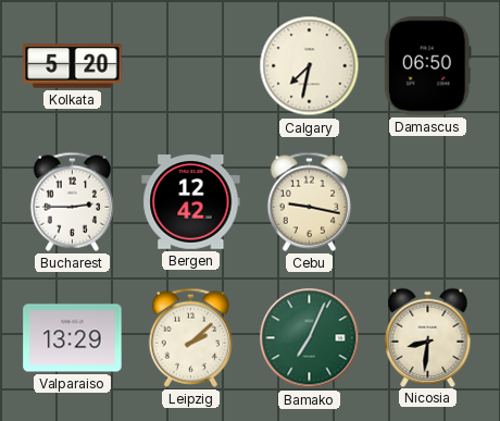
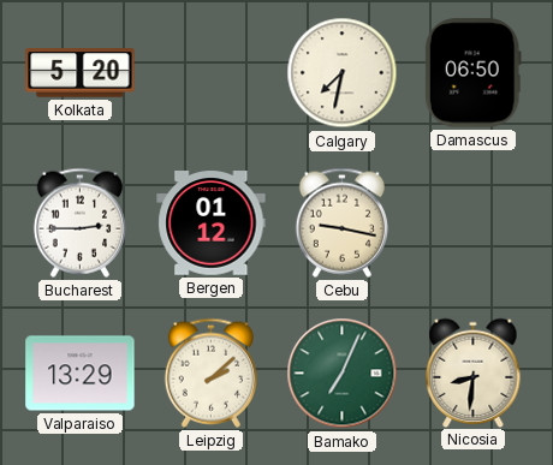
Bergen: 12:42 -> 01:12
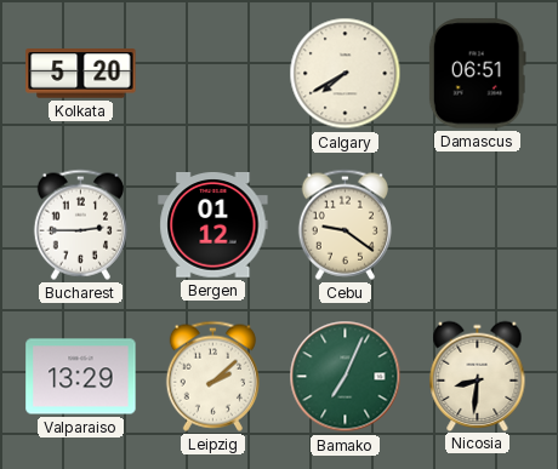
Calgary: 7:32 -> 7:40
Damascus: 06:50 -> 06:51
Cebu: 9:17 -> 9:21
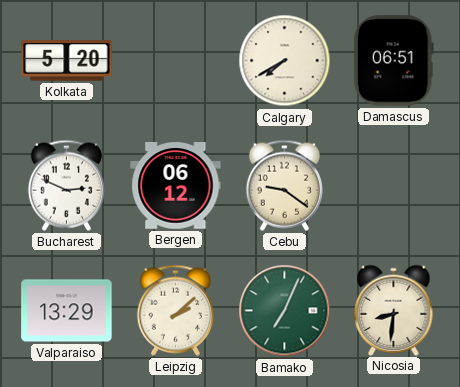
Bucharest: 2:45 -> 2:49
Bergen: 01:12 -> 06:12
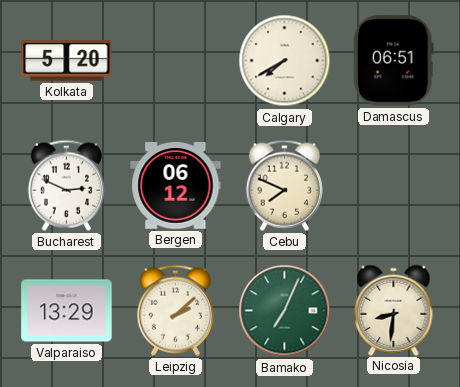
Cebu: 9:21 -> 7:49
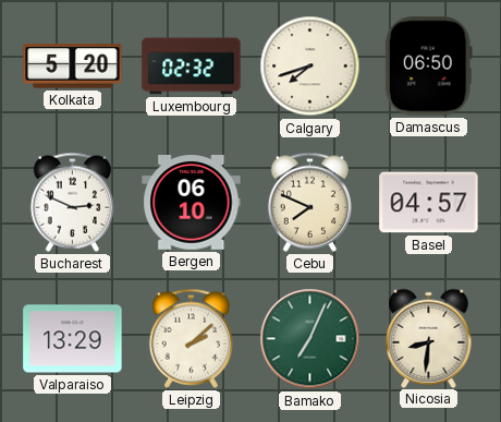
Luxembourg: none -> 02:32
Calgary: 7:40 -> 7:42
Damascus: 06:51 -> 06:50
Bergen: 06:12 -> 06:10
Basel: none -> 04:57
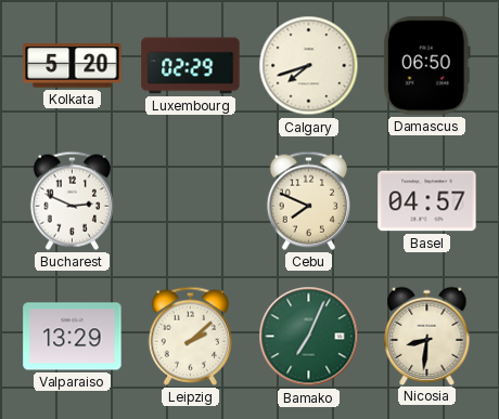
Luxembourg: 02:32 -> 02:29
Bergen: 06:10 -> none
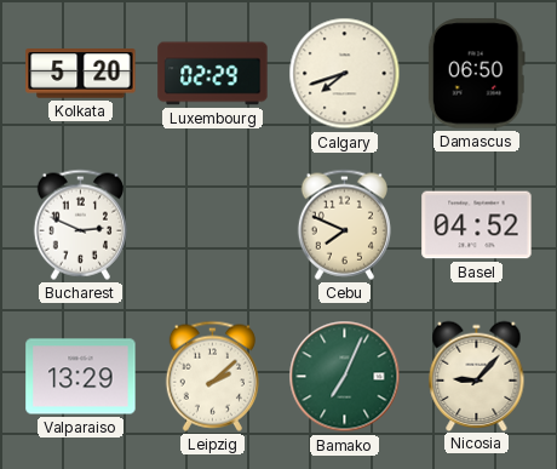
Basel: 04:57 -> 04:52
Nicosia: 8:31 -> 9:07
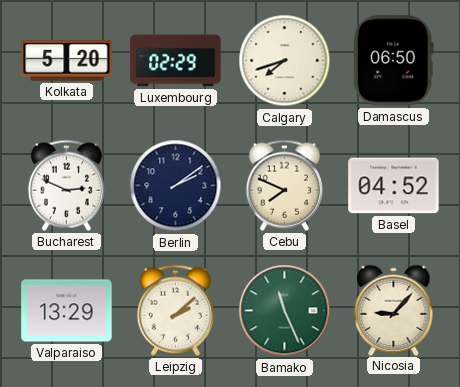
Berlin: none -> 2:09
Bamako: 7:04 -> 11:26
